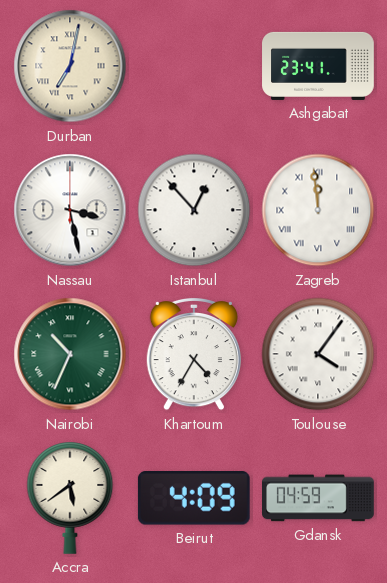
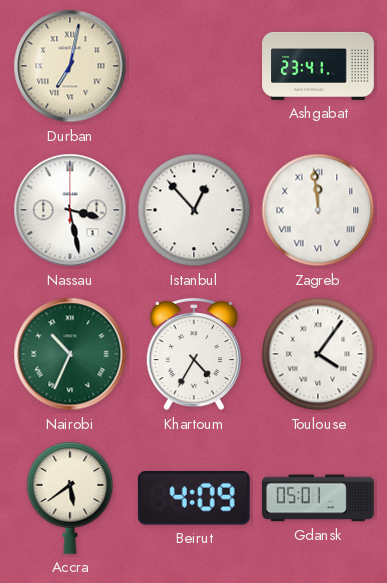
Gdansk: 04:59 -> 05:01
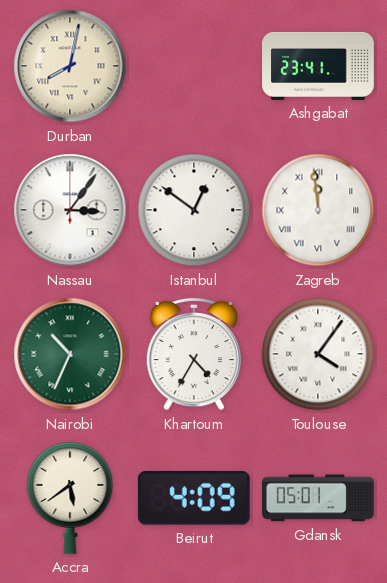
Durban: 7:02 -> 8:02
Nassau: 3:28 -> 3:06
Istanbul: 12:53 -> 12:51
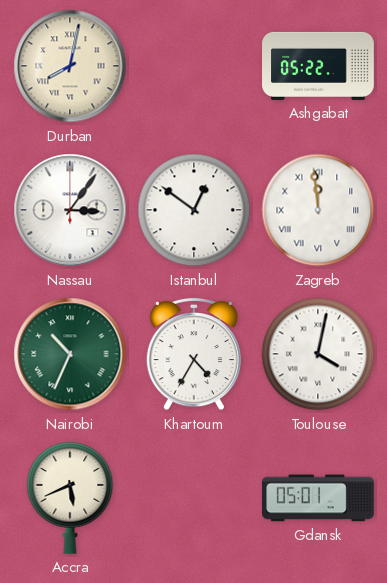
Ashgabat: 23:41 -> 05:22
Toulouse: 4:06 -> 4:02
Accra: 5:39 -> 5:41
Beirut: 4:09 -> none
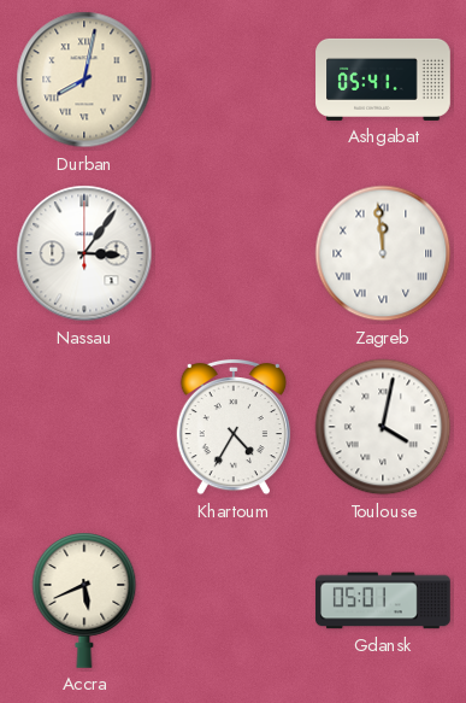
Ashgabat: 05:22 -> 05:41
Istanbul: 12:51 -> none
Nairobi: 10:34 -> none
